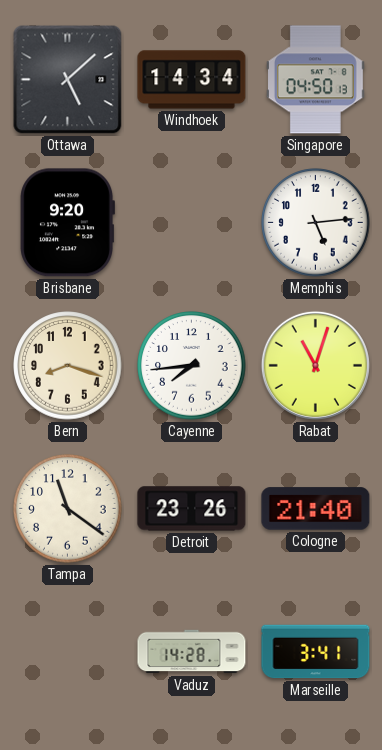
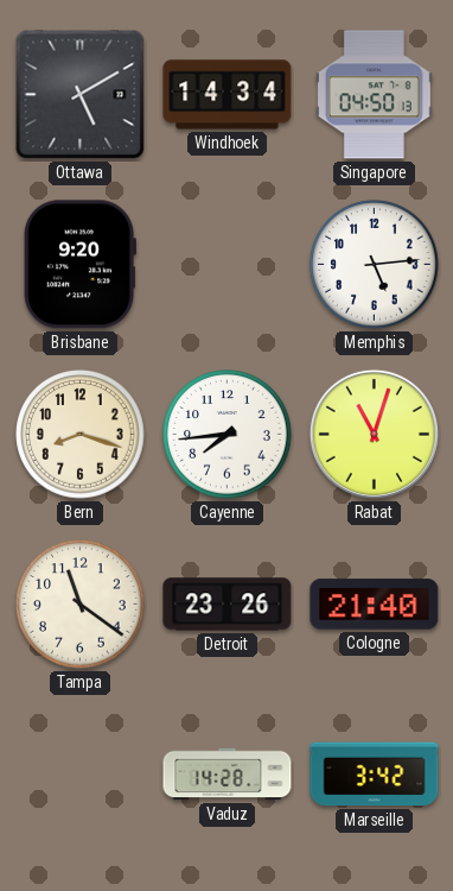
Ottawa: 5:08 -> 5:10
Marseille: 3:41 -> 3:42
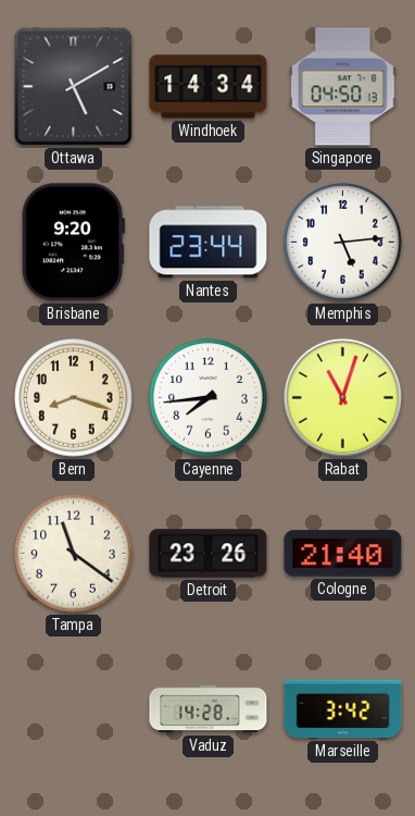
Nantes: none -> 23:44
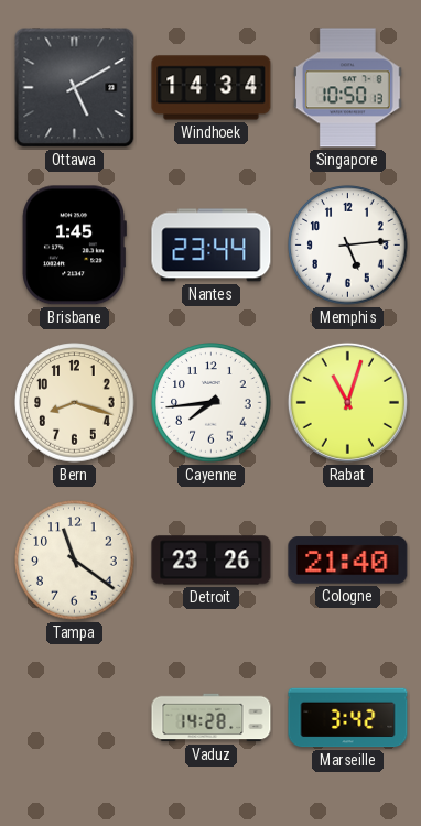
Singapore: 04:50 -> 10:50
Brisbane: 9:20 -> 1:45
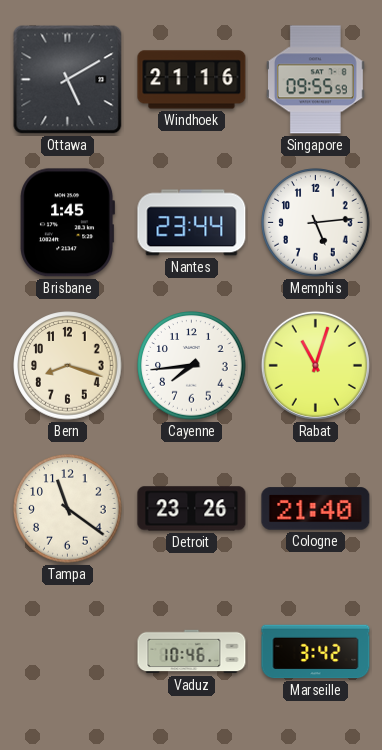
Windhoek: 14:34 -> 21:16
Singapore: 10:50 -> 09:55
Vaduz: 14:28 -> 10:46
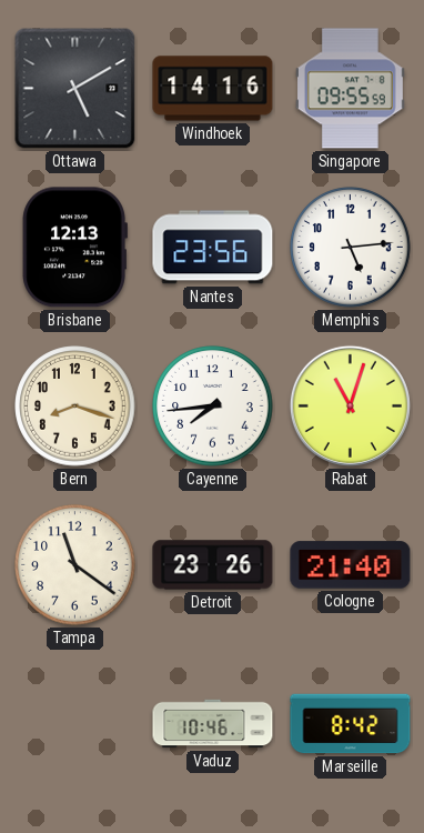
Windhoek: 21:16 -> 14:16
Brisbane: 1:45 -> 12:13
Nantes: 23:44 -> 23:56
Marseille: 3:42 -> 8:42
